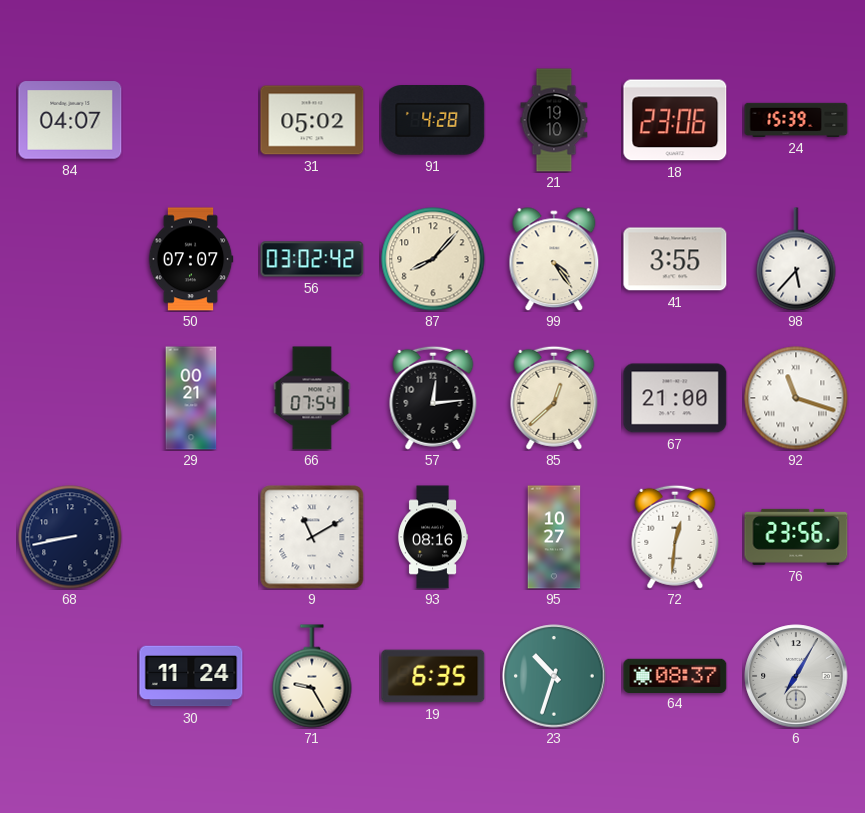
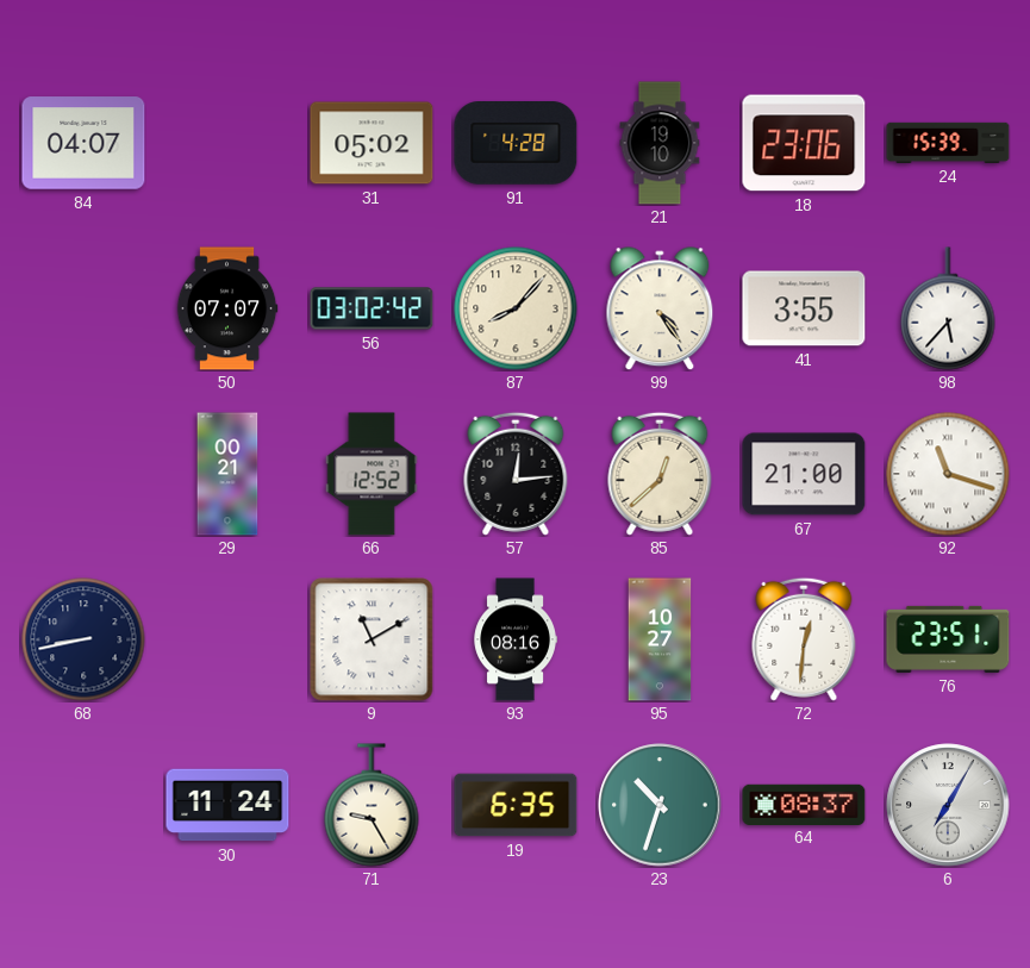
66: 07:54 -> 12:52
76: 23:56 -> 23:51
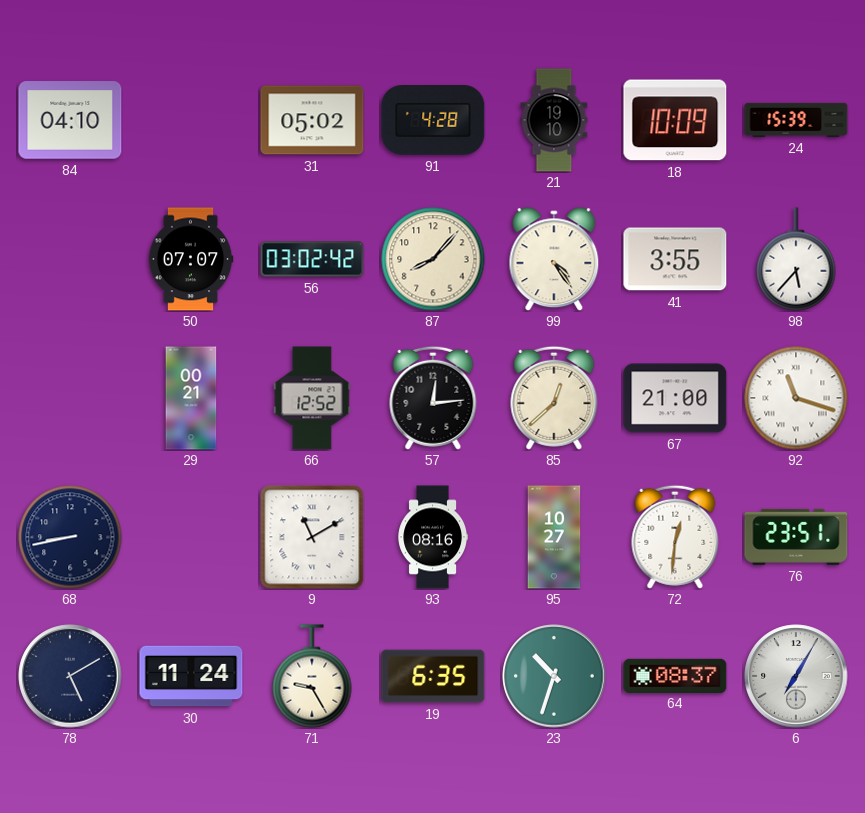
84: 04:07 -> 04:10
18: 23:06 -> 10:09
78: none -> 5:10
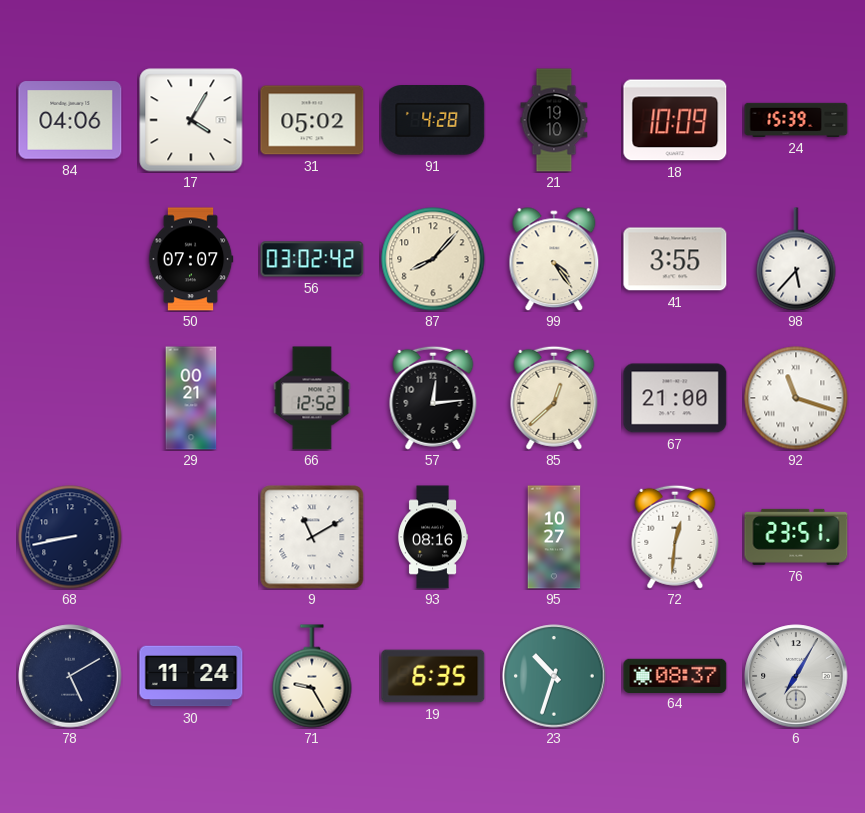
84: 04:10 -> 04:06
17: none -> 4:05
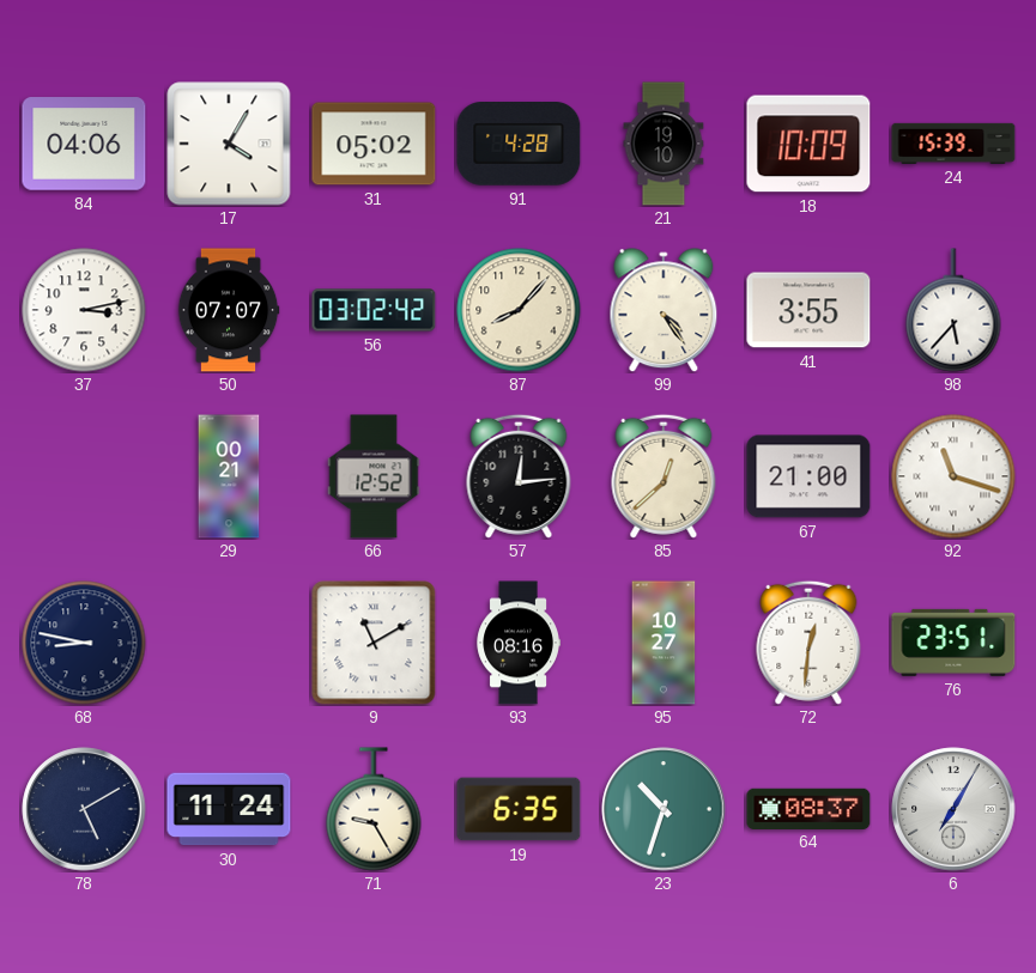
37: none -> 3:13
68: 8:43 -> 8:47
